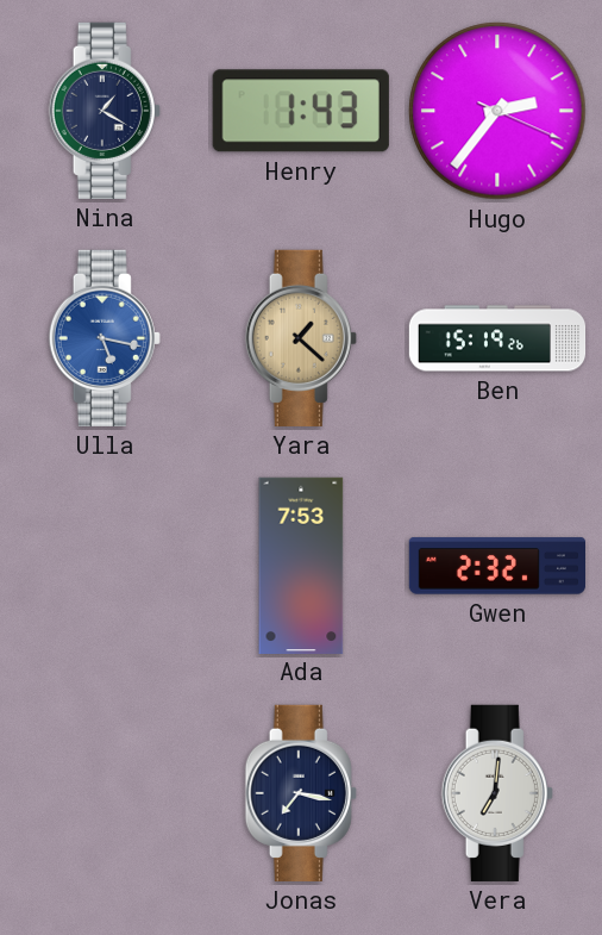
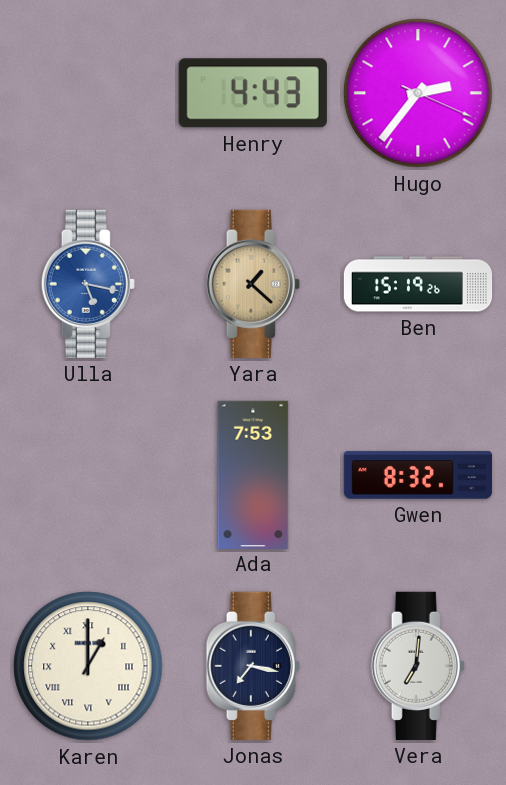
Nina: 1:20 -> none
Henry: 1:43 -> 4:43
Gwen: 2:32 -> 8:32
Karen: none -> 1:00
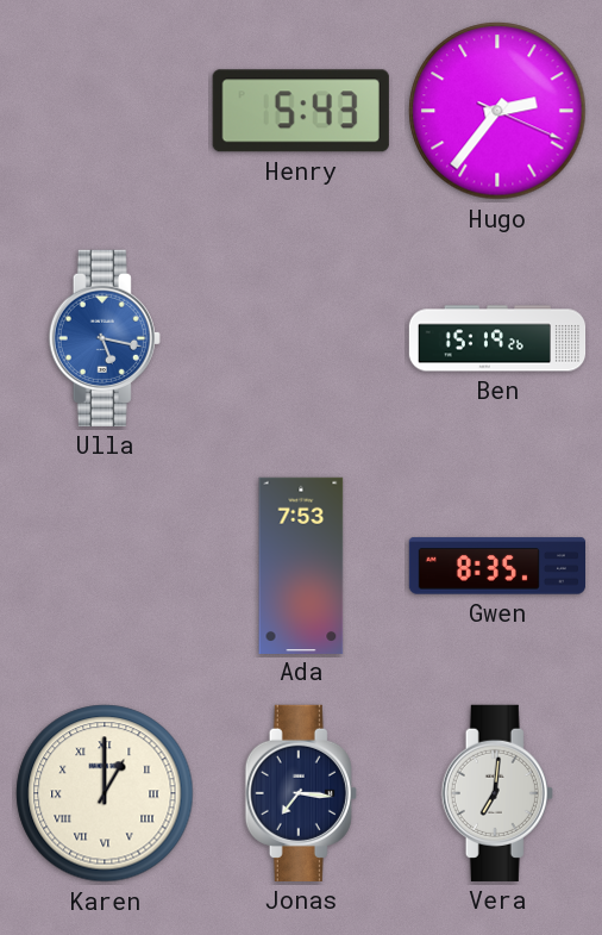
Henry: 4:43 -> 5:43
Yara: 1:22 -> none
Gwen: 8:32 -> 8:35
Jonas: 7:17 -> 7:16
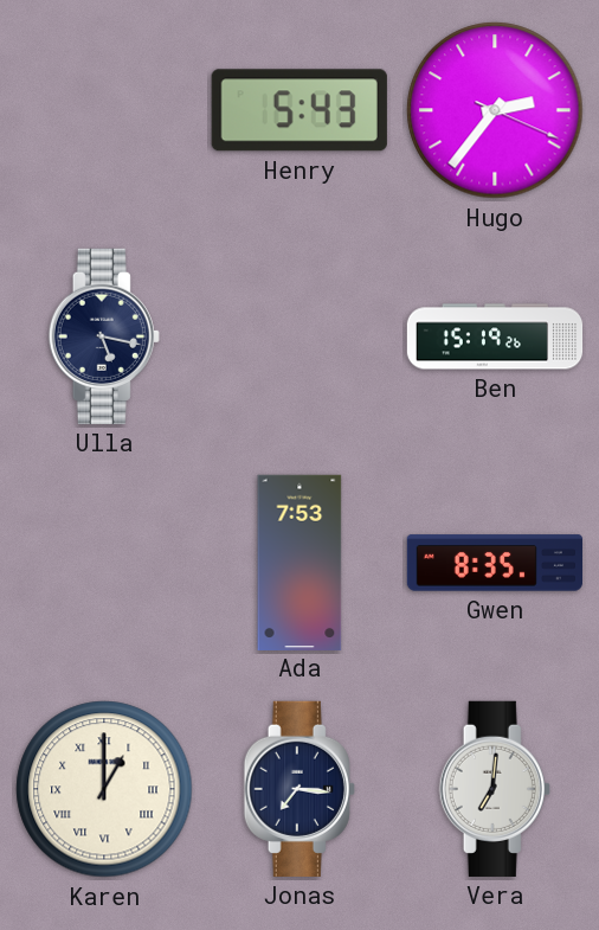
Ulla dial: blue -> navy
